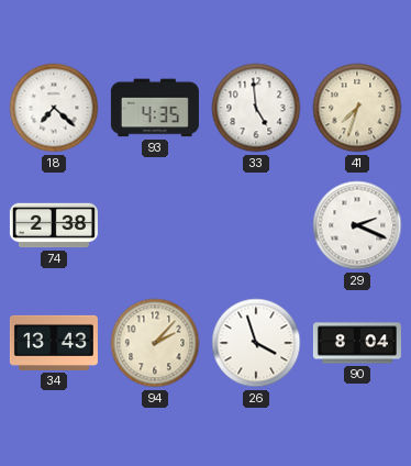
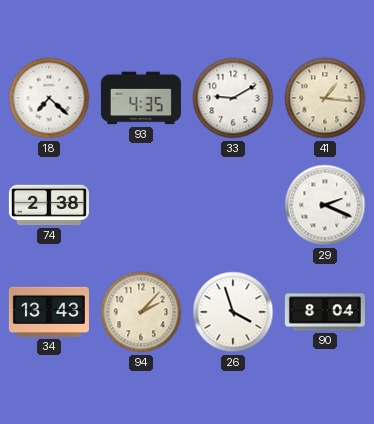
33: 4:59 -> 9:10
41: 7:33 -> 1:16
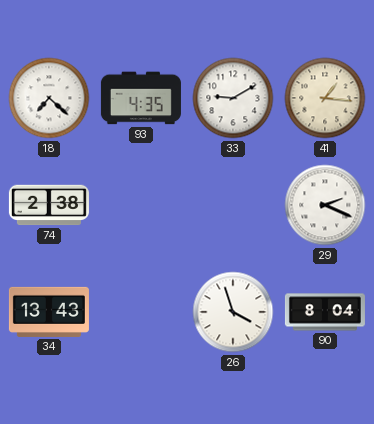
94: 2:07 -> none
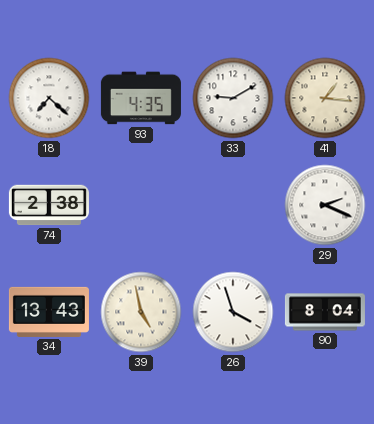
39: none -> 4:58
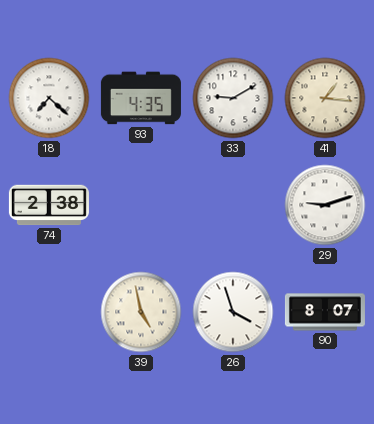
29: 2:19 -> 9:12
34: 13:43 -> none
90: 8:04 -> 8:07
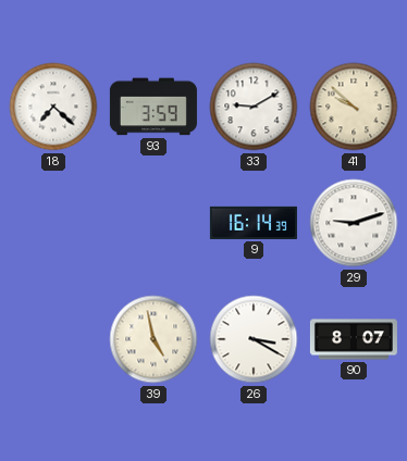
93: 4:35 -> 3:59
41: 1:16 -> 9:52
74: 2:38 -> none
9: none -> 16:14
26: 3:57 -> 3:20
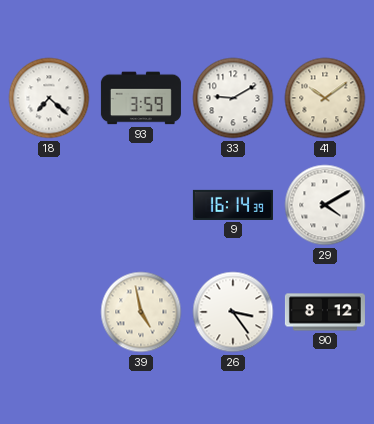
41: 9:52 -> 10:09
29: 9:12 -> 4:10
26: 3:20 -> 3:24
90: 8:07 -> 8:12
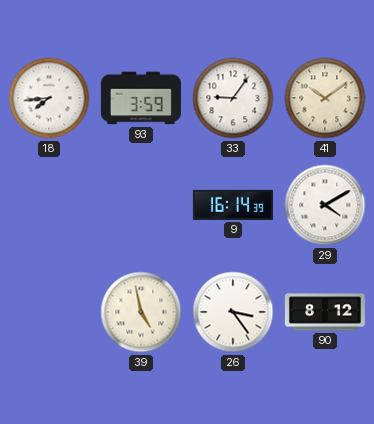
18: 7:22 -> 7:44
33: 9:10 -> 9:06
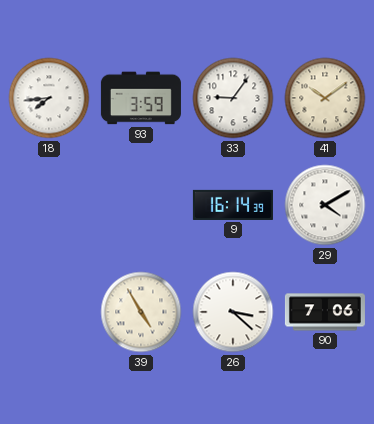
39: 4:58 -> 4:55
26: 3:24 -> 3:22
90: 8:12 -> 7:06
